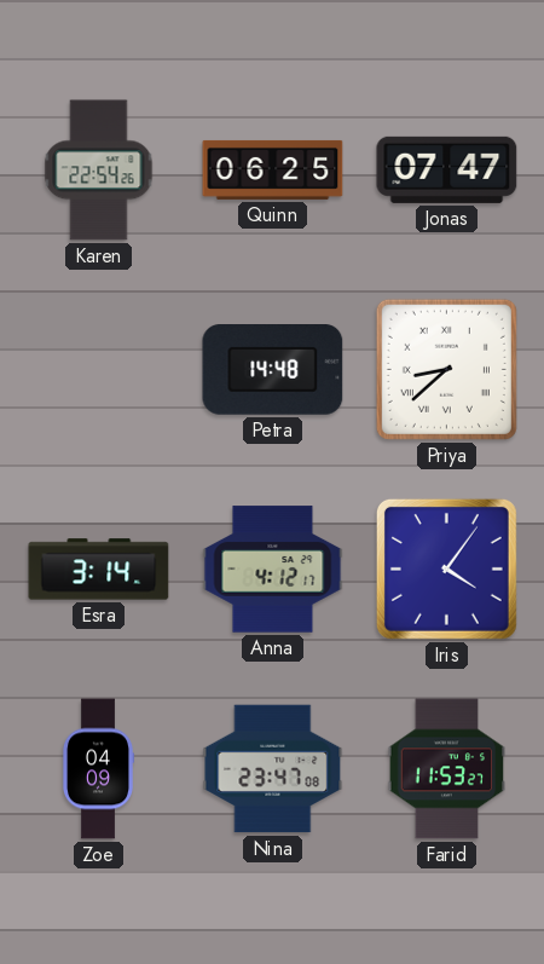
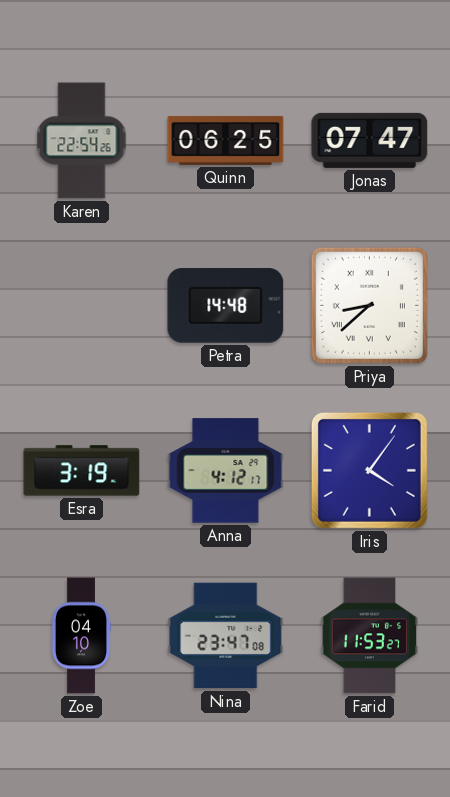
Esra: 3:14 -> 3:19
Zoe: 04:09 -> 04:10
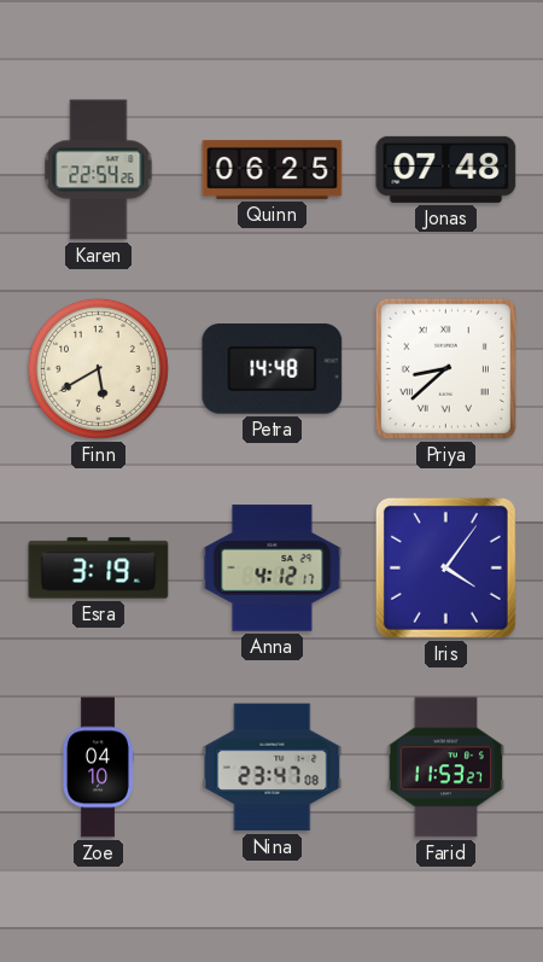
Jonas: 07:47 -> 07:48
Finn: none -> 5:40
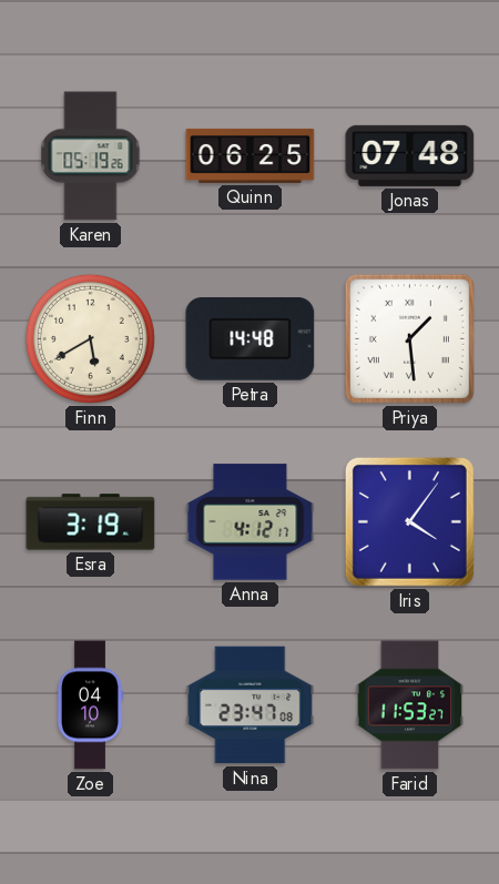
Karen: 22:54 -> 05:19
Priya: 8:38 -> 1:29
